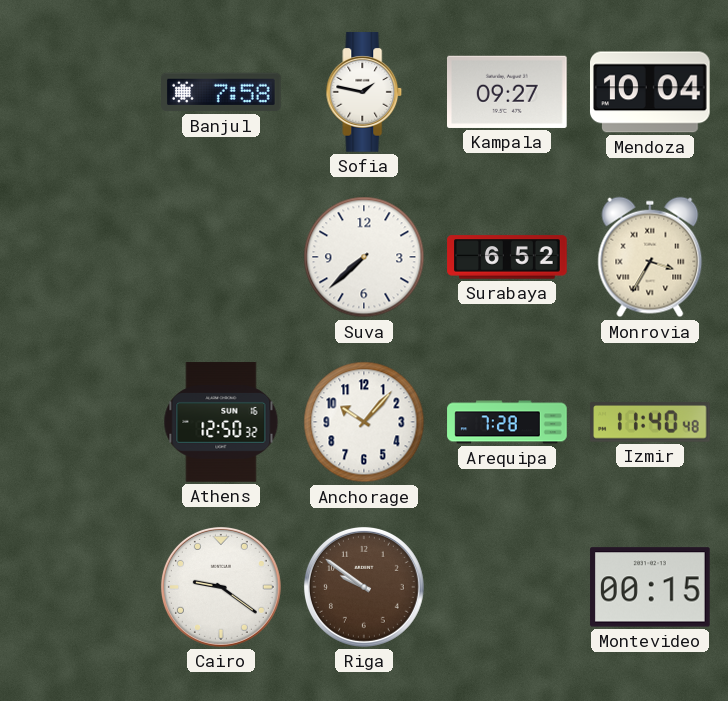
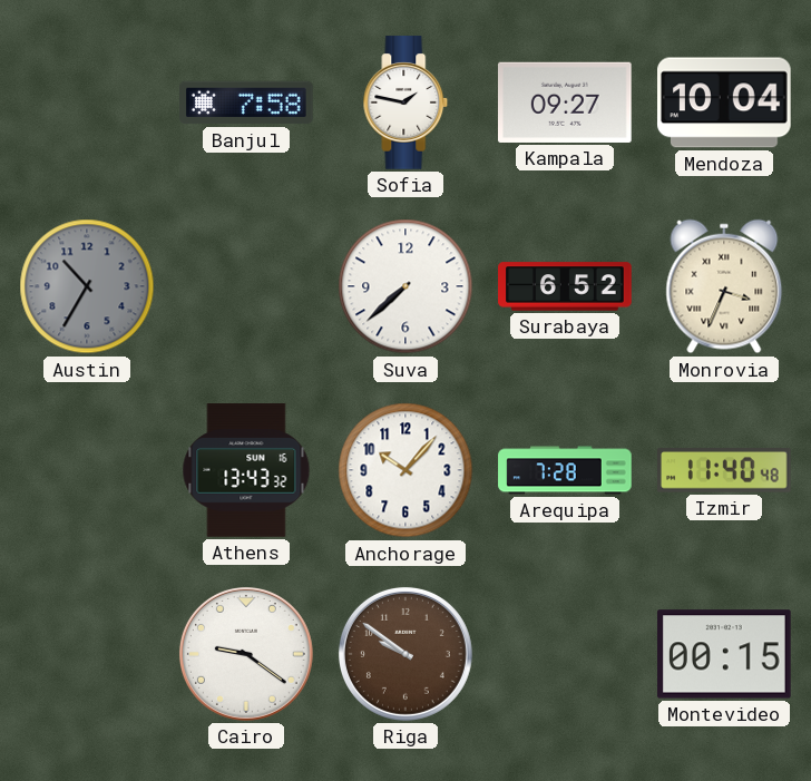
Austin: none -> 10:35
Monrovia: 3:35 -> 3:34
Athens: 12:50 -> 13:43
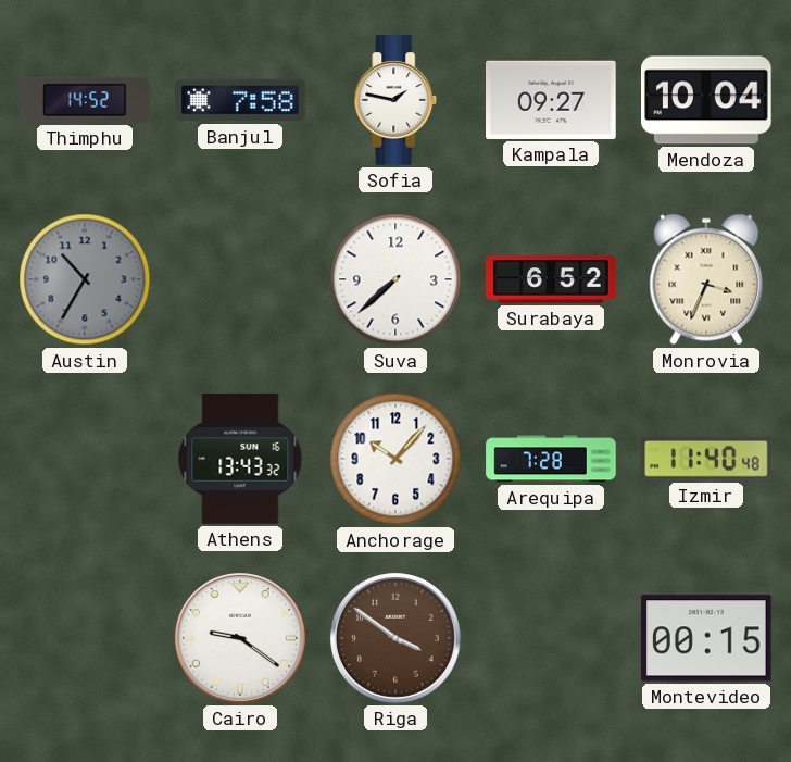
Thimphu: none -> 14:52
Riga: 9:51 -> 3:51
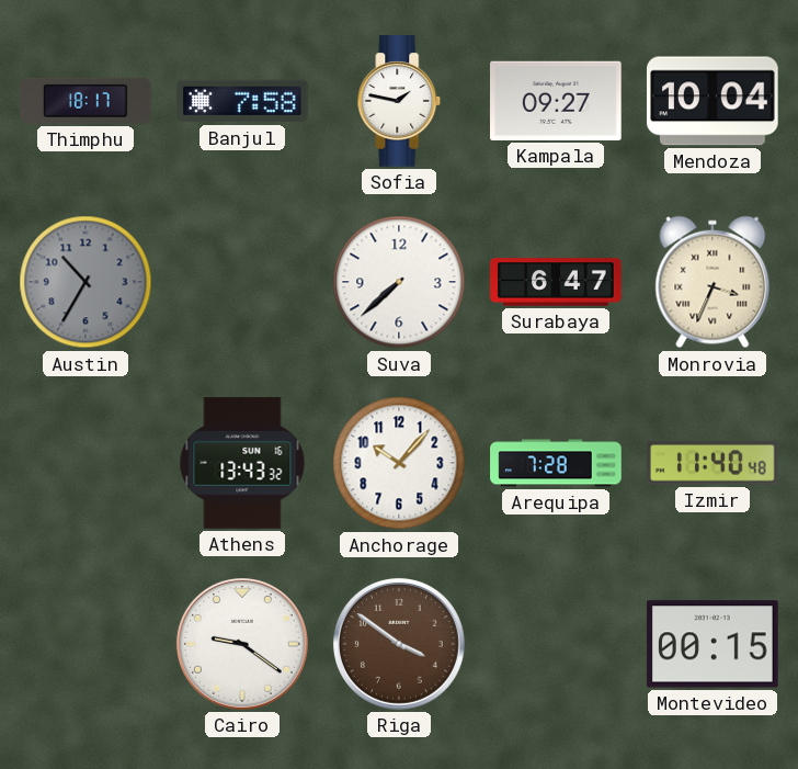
Thimphu: 14:52 -> 18:17
Surabaya: 6:52 -> 6:47
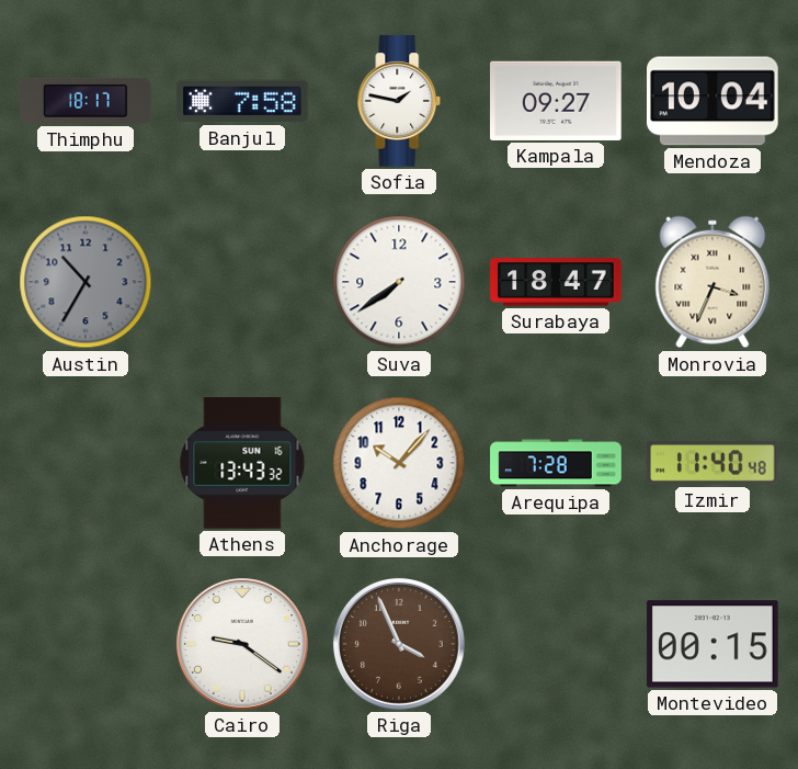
Suva: 7:38 -> 7:39
Surabaya: 6:47 -> 18:47
Riga: 3:51 -> 3:56
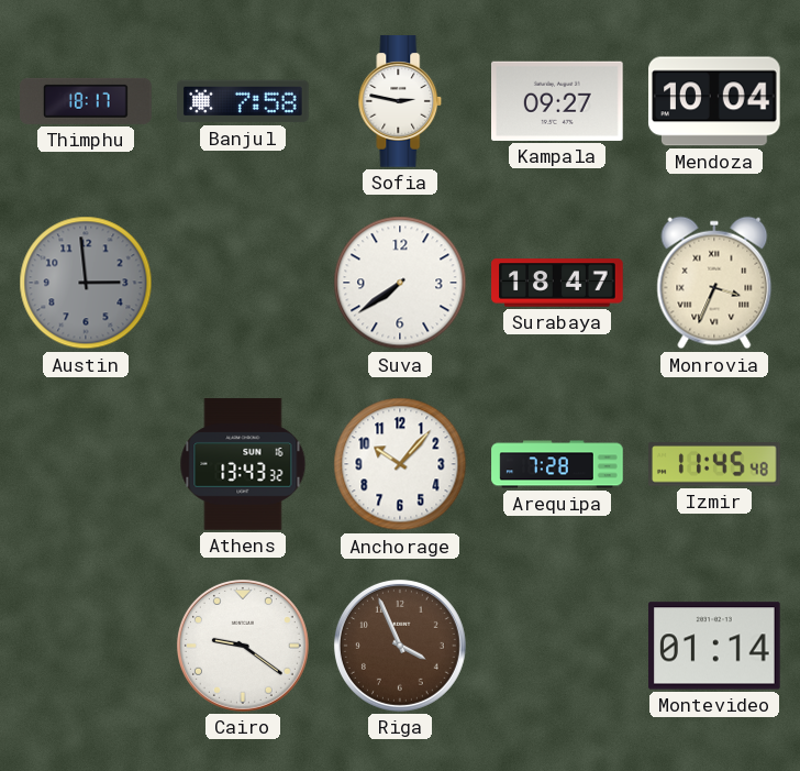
Sofia: 1:47 -> 2:47
Austin: 10:35 -> 2:59
Izmir: 11:40 -> 11:45
Montevideo: 00:15 -> 01:14
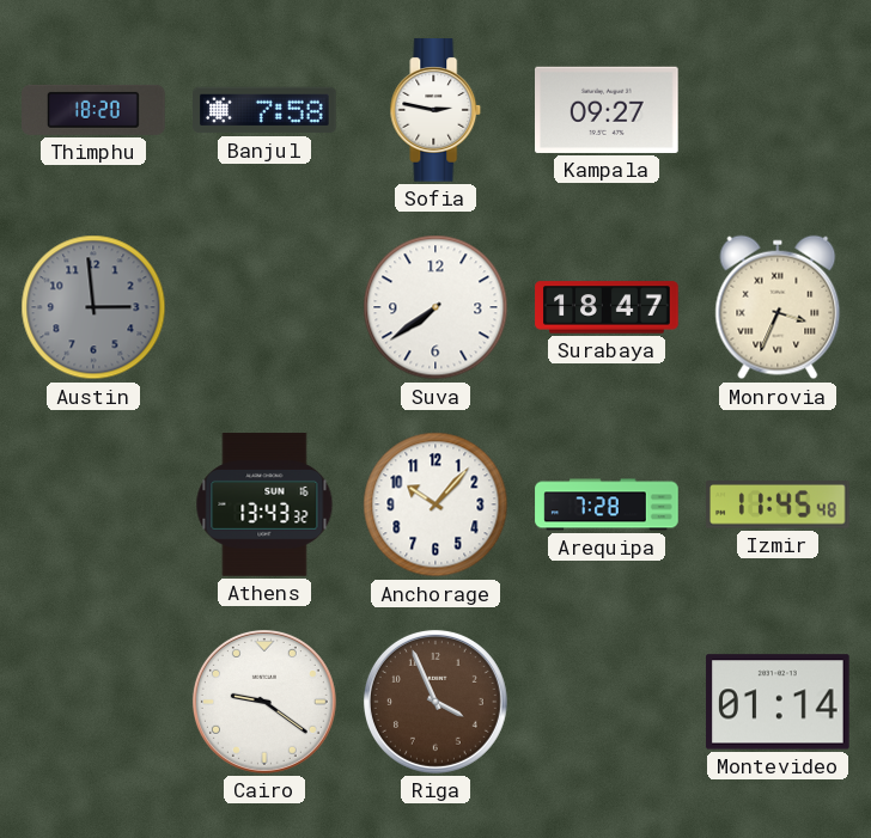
Thimphu: 18:17 -> 18:20
Mendoza: 10:04 -> none
